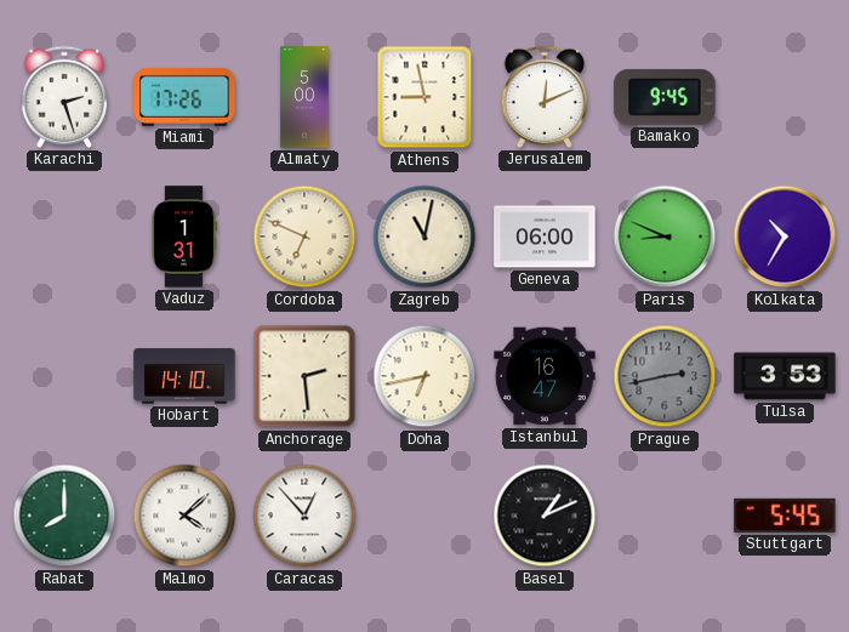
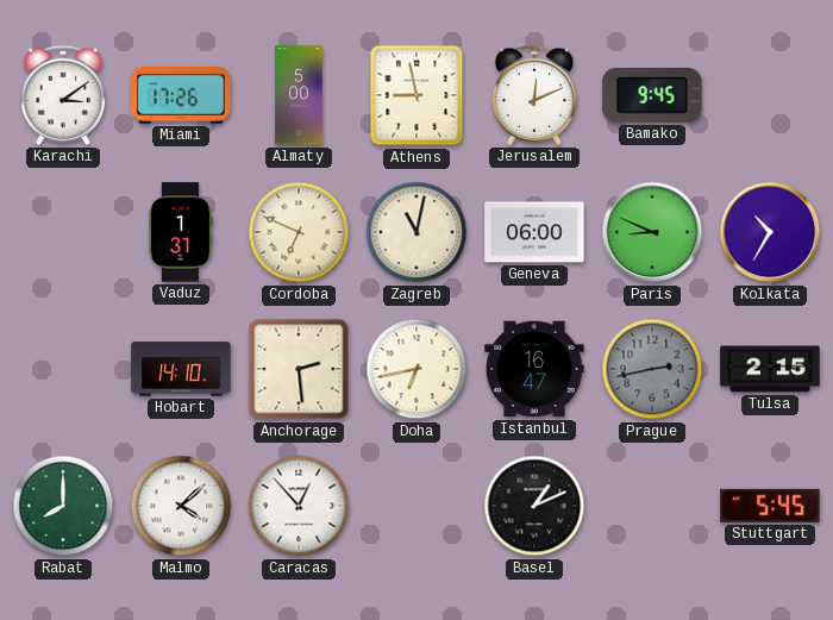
Karachi: 2:27 -> 3:09
Tulsa: 3:53 -> 2:15
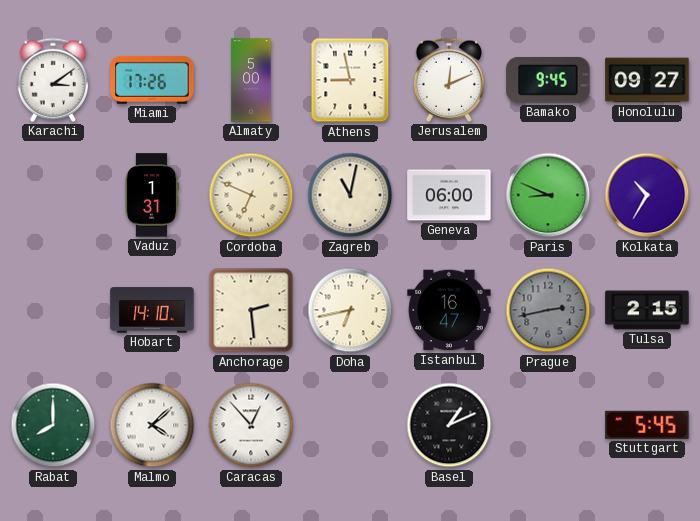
Honolulu: none -> 09:27
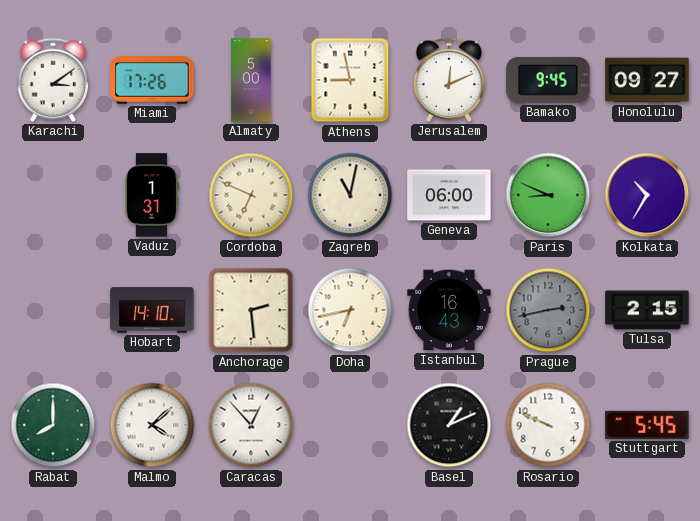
Istanbul: 16:47 -> 16:43
Rosario: none -> 9:49
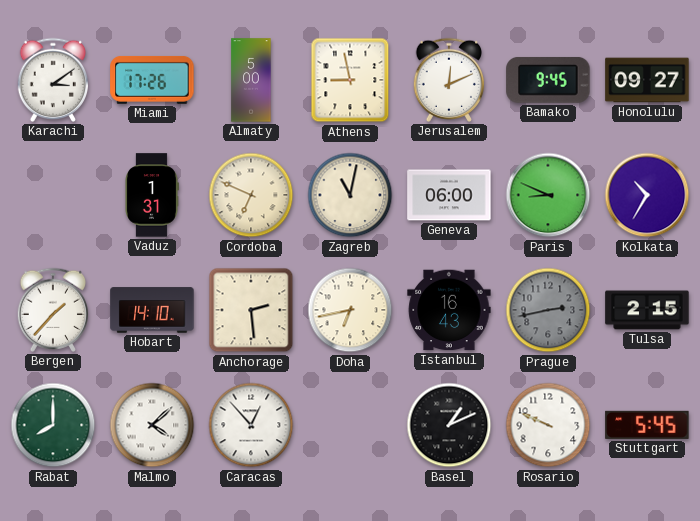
Bergen: none -> 1:37
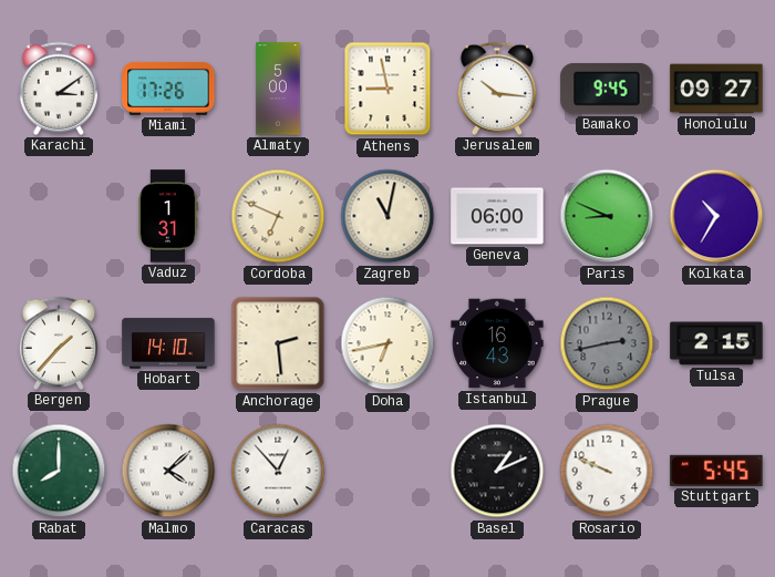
Jerusalem: 12:11 -> 10:16
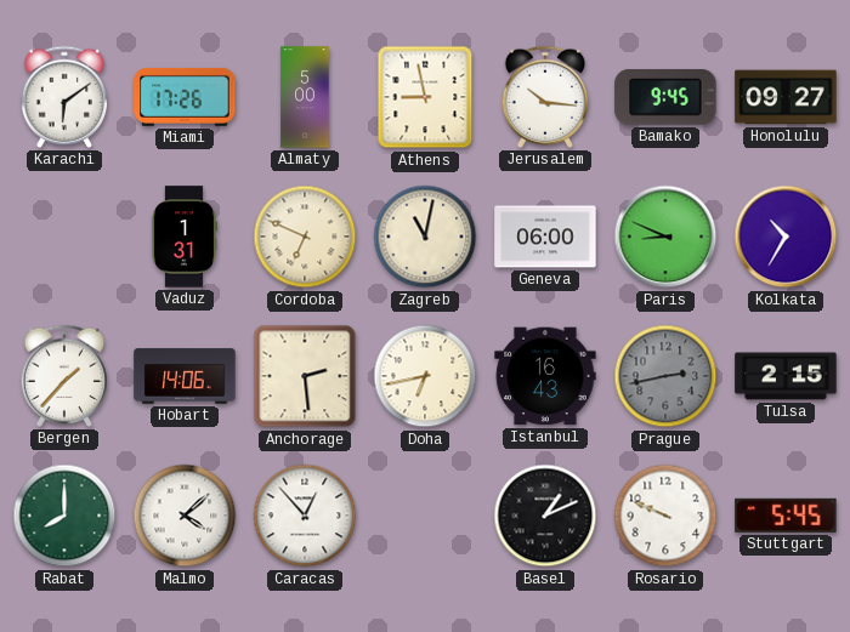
Karachi: 3:09 -> 6:09
Hobart: 14:10 -> 14:06
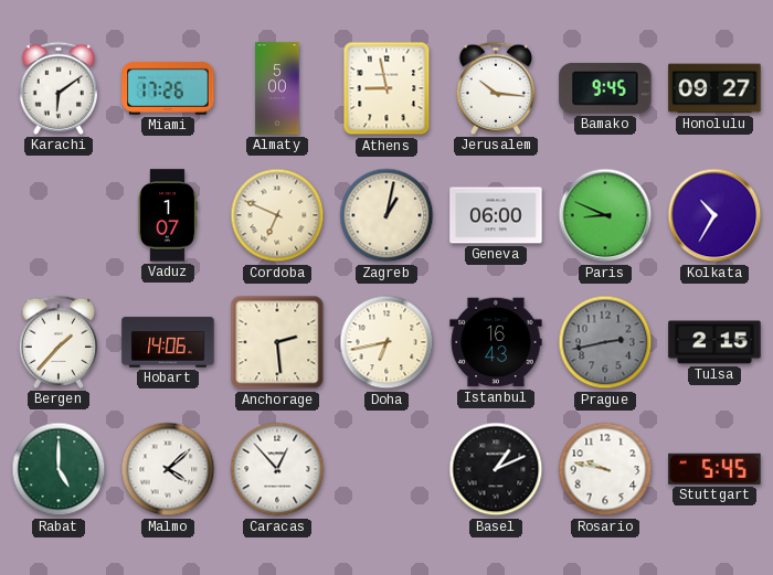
Vaduz: 1:31 -> 1:07
Zagreb: 11:02 -> 1:02
Rabat: 8:00 -> 5:00
Rosario: 9:49 -> 9:47
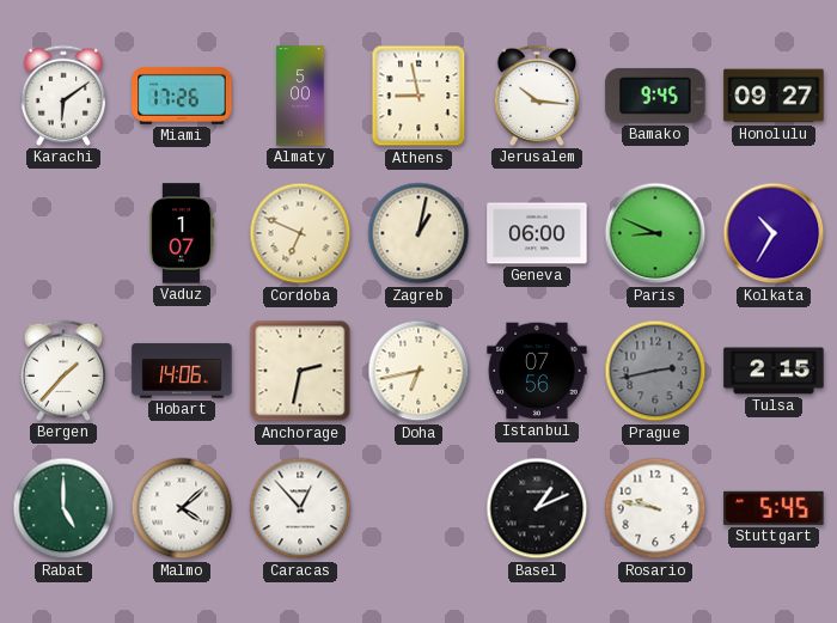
Anchorage: 2:29 -> 2:32
Istanbul: 16:43 -> 07:56
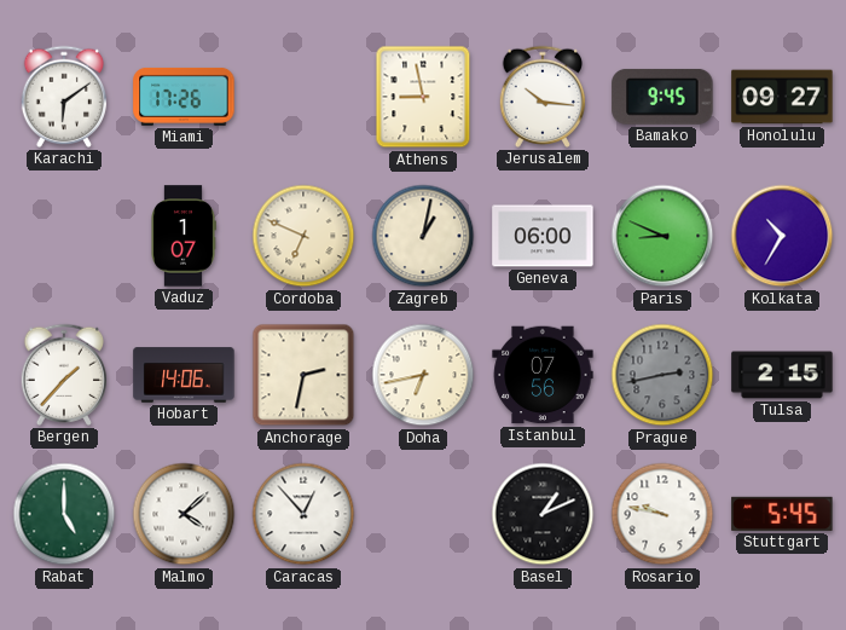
Almaty: 5:00 -> none
